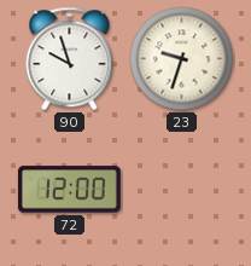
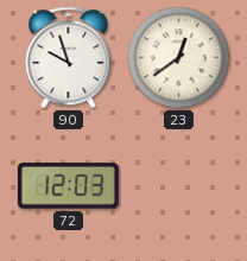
23: 9:33 -> 12:39
72: 12:00 -> 12:03
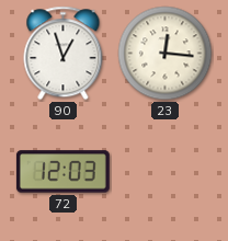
90: 9:57 -> 12:57
23: 12:39 -> 12:16
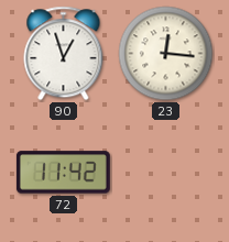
72: 12:03 -> 11:42
